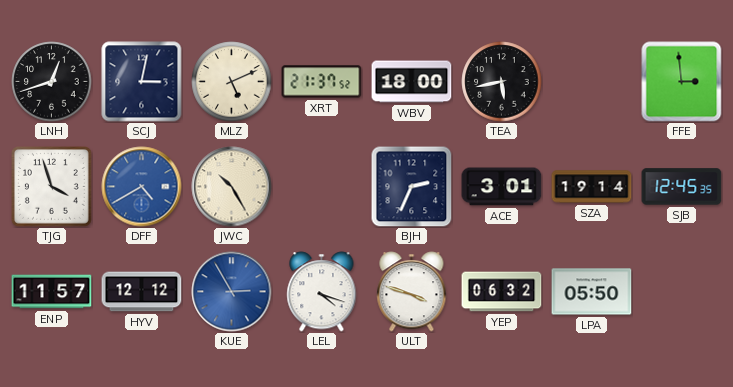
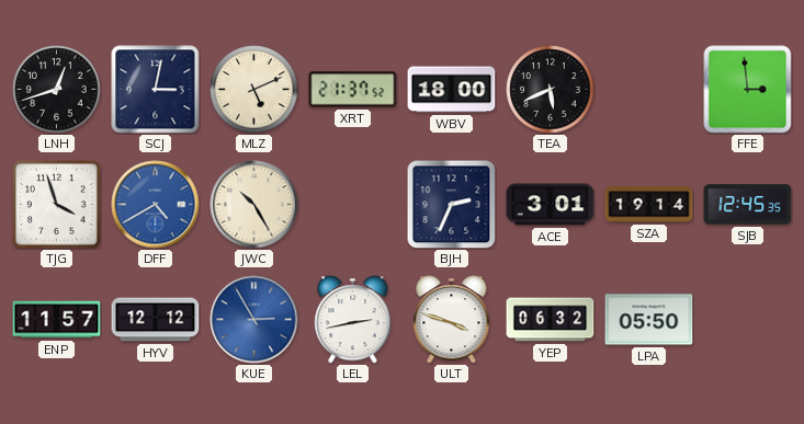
TEA: 5:43 -> 5:41
LEL: 4:18 -> 2:43
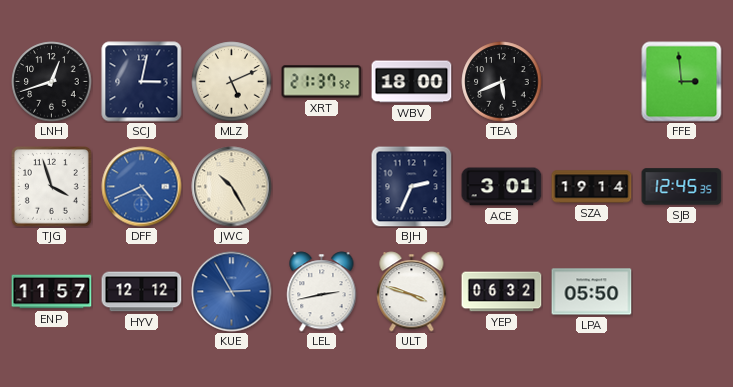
DFF: 4:40 -> 4:41
